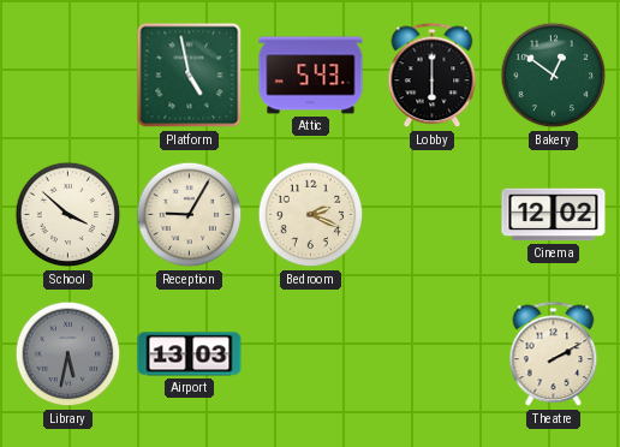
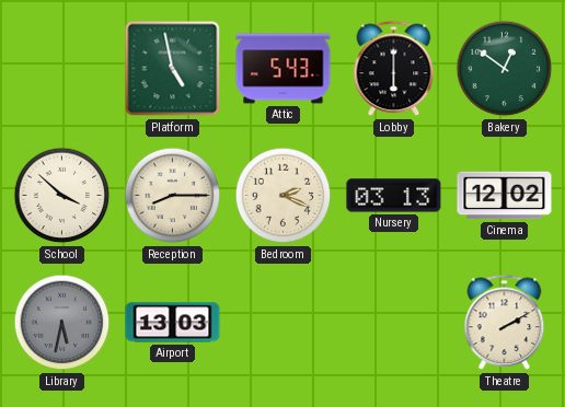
Reception: 9:05 -> 8:15
Nursery: none -> 03:13
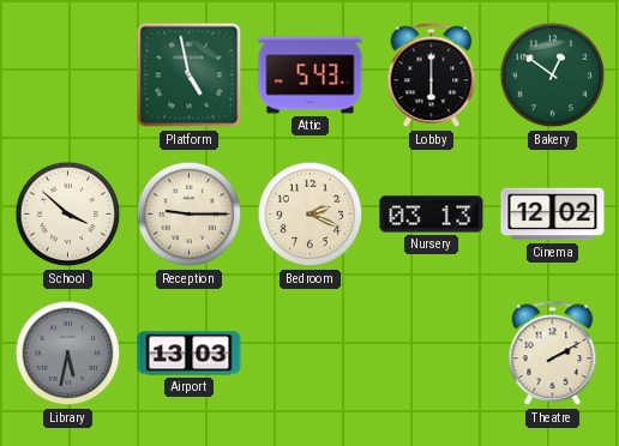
Reception: 8:15 -> 9:15
